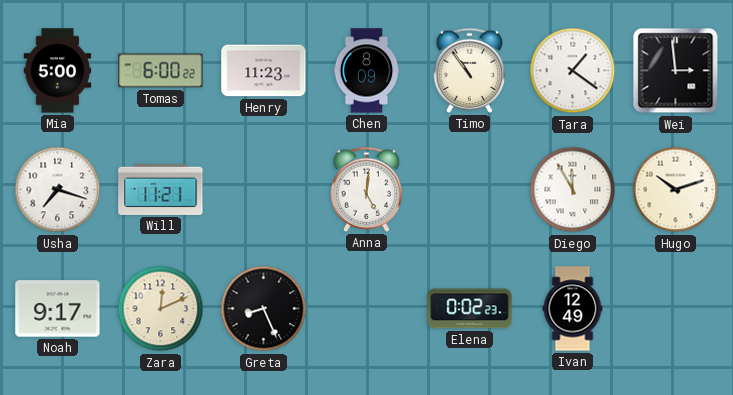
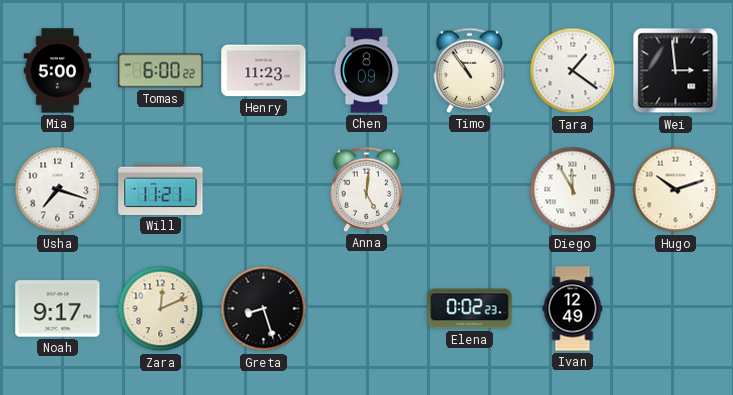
Greta: 8:26 -> 8:27
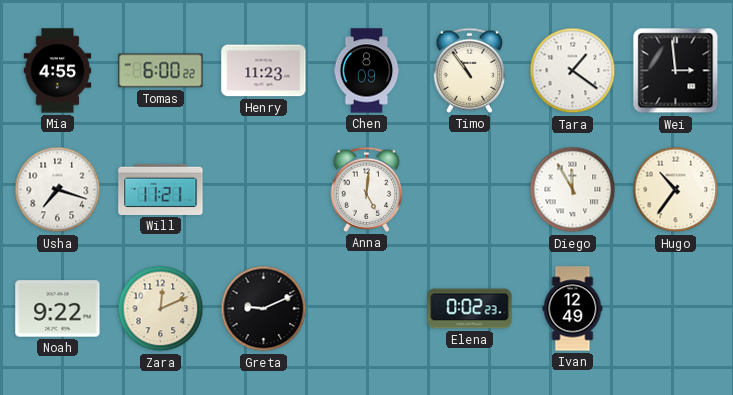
Mia: 5:00 -> 4:55
Hugo: 10:12 -> 10:36
Noah: 9:17 -> 9:22
Greta: 8:27 -> 9:11
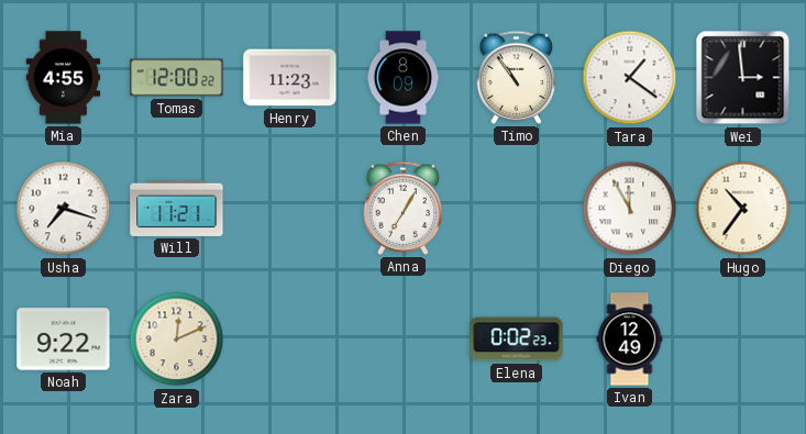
Tomas: 6:00 -> 12:00
Anna: 5:01 -> 7:05
Greta: 9:11 -> none
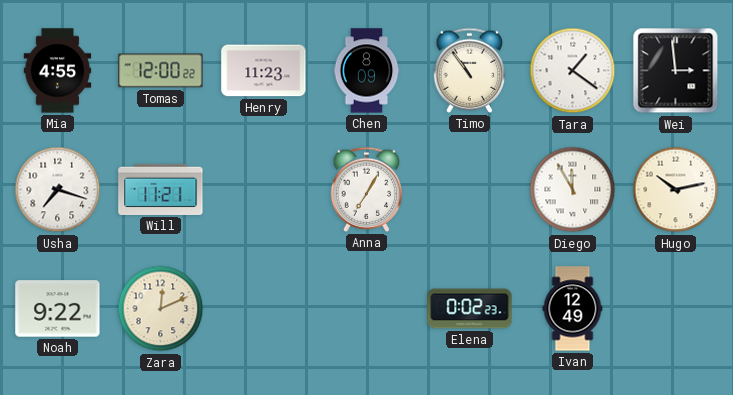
Hugo: 10:36 -> 10:13
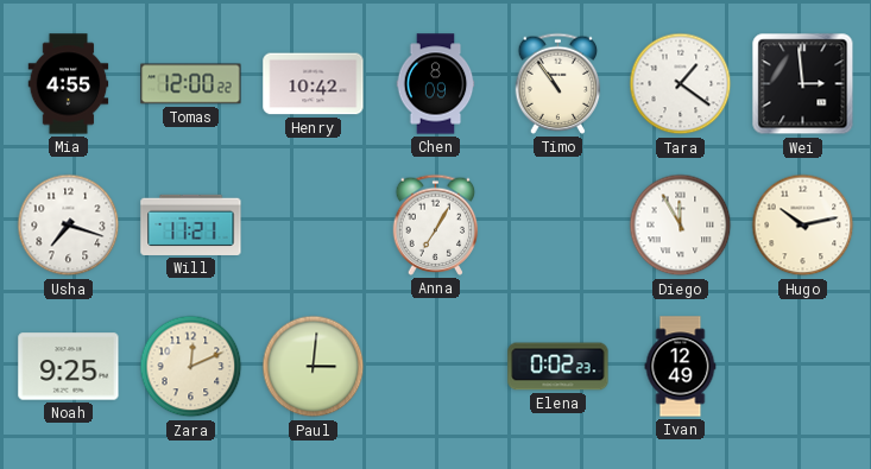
Henry: 11:23 -> 10:42
Noah: 9:22 -> 9:25
Paul: none -> 3:01
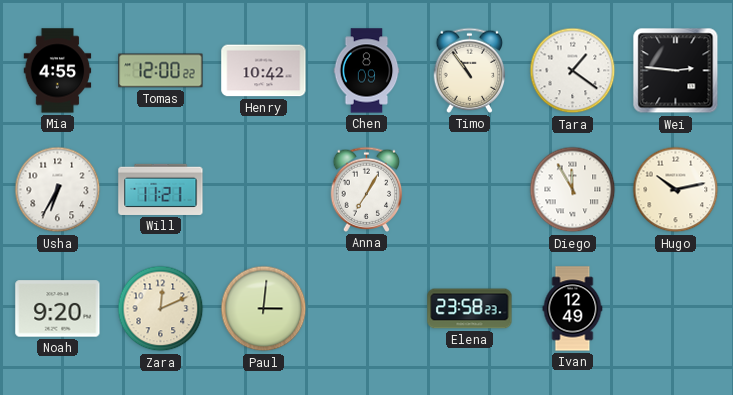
Wei: 2:59 -> 2:46
Usha: 7:18 -> 6:35
Noah: 9:25 -> 9:20
Elena: 0:02 -> 23:58
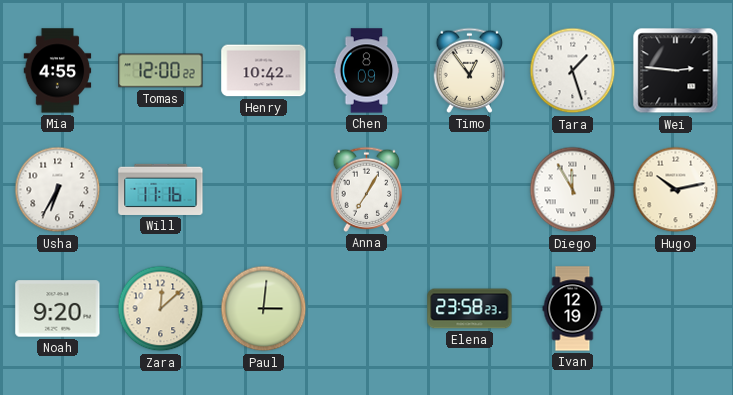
Timo: 10:54 -> 12:54
Tara: 1:21 -> 1:27
Will: 11:21 -> 11:16
Zara: 12:11 -> 12:08
Ivan: 12:49 -> 12:19
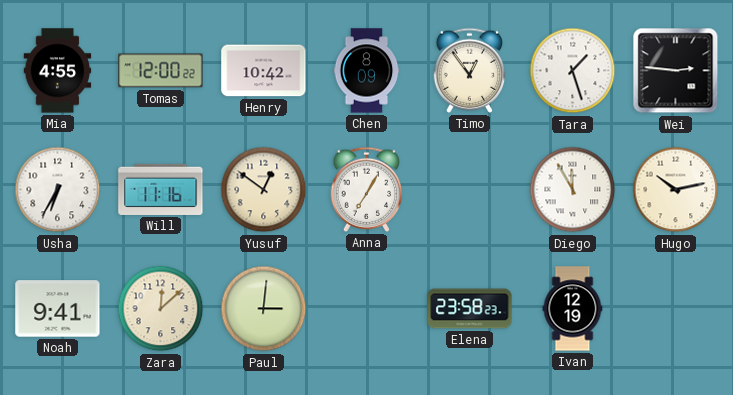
Yusuf: none -> 12:51
Noah: 9:20 -> 9:41
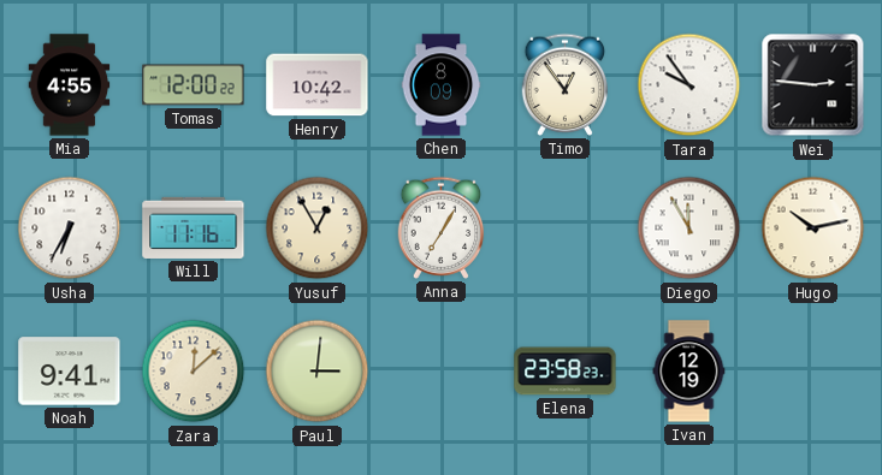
Tara: 1:27 -> 9:54
Yusuf: 12:51 -> 12:55
